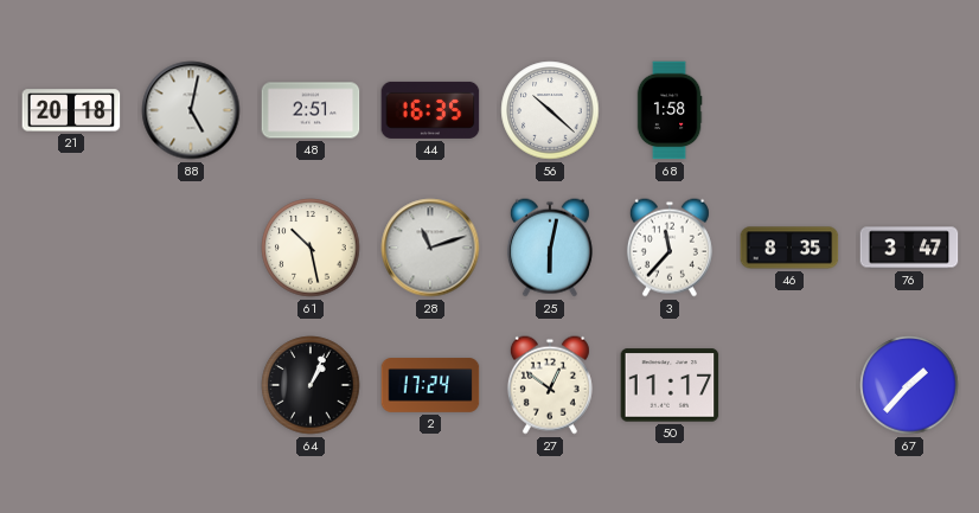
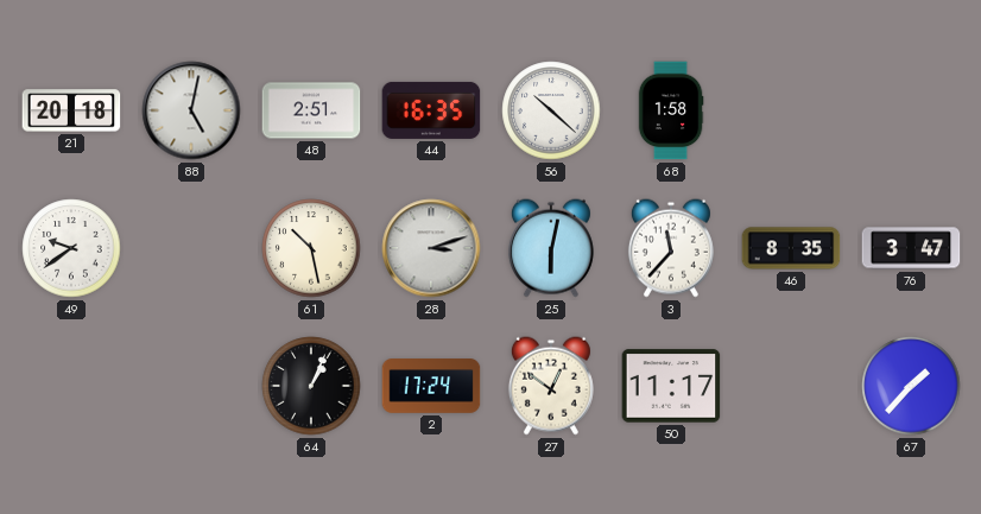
49: none -> 9:39
28: 11:12 -> 3:12
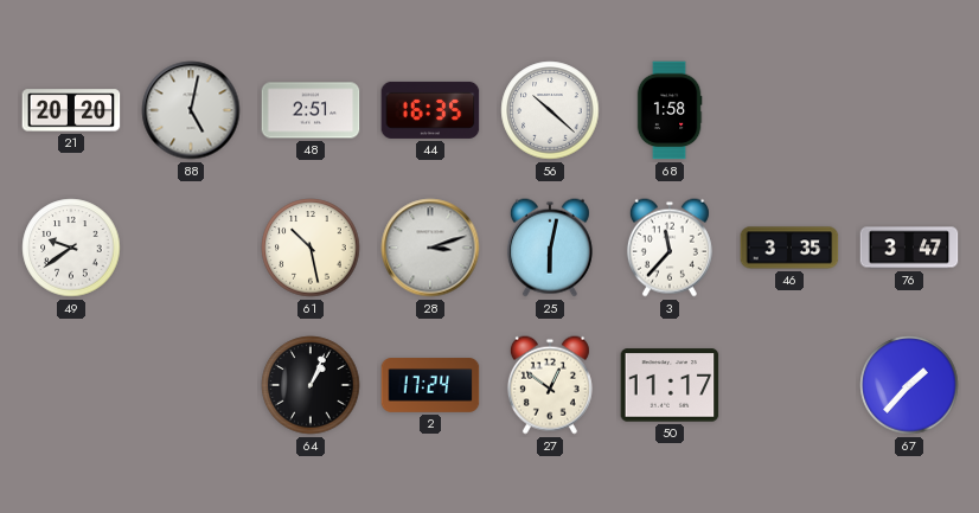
21: 20:18 -> 20:20
46: 8:35 -> 3:35
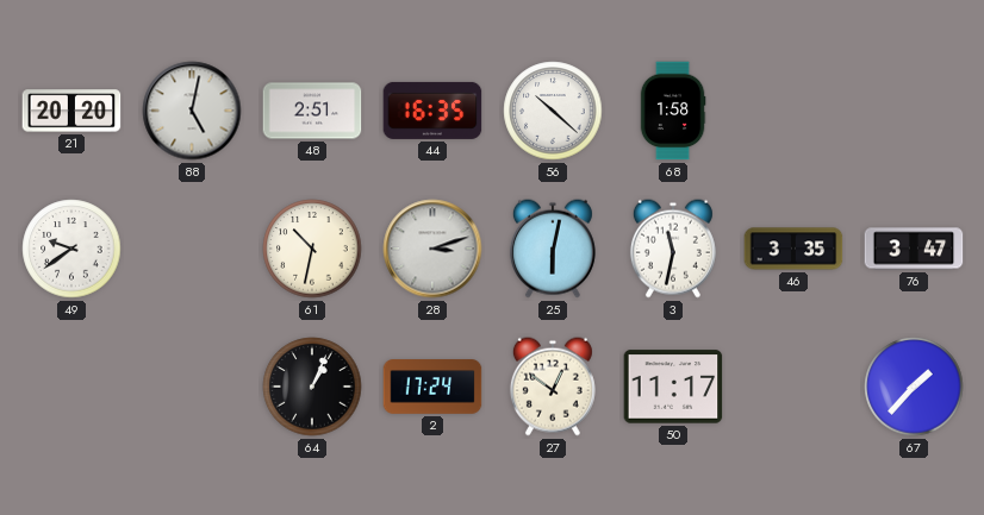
61: 10:28 -> 10:32
3: 11:37 -> 11:32
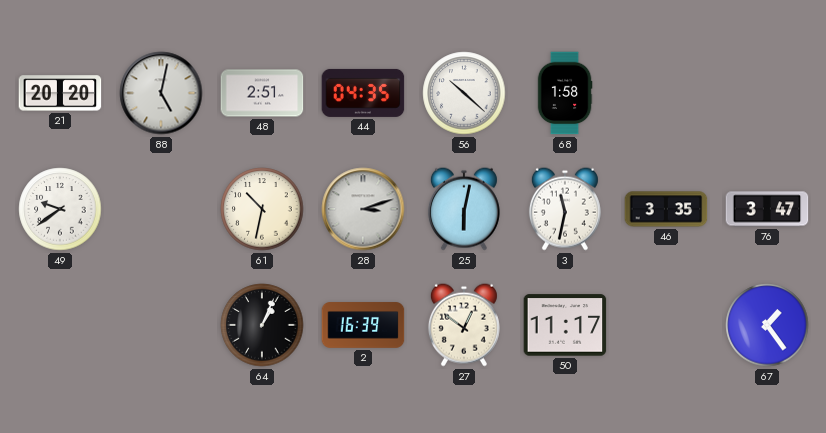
44: 16:35 -> 04:35
2: 17:24 -> 16:39
67: 1:37 -> 1:24
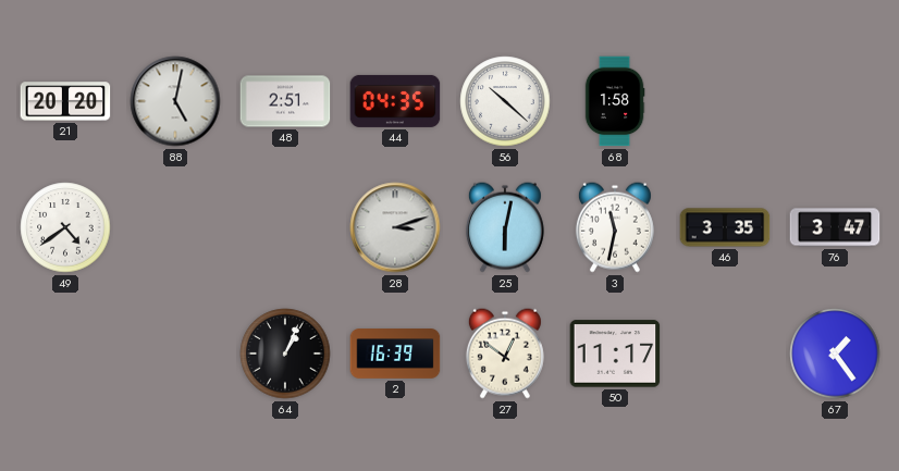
49: 9:39 -> 4:39
61: 10:32 -> none
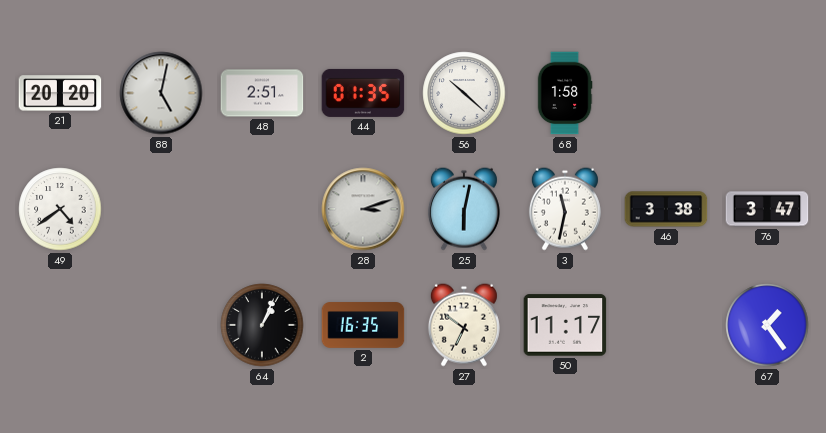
44: 04:35 -> 01:35
46: 3:35 -> 3:38
2: 16:39 -> 16:35
27: 12:51 -> 6:51
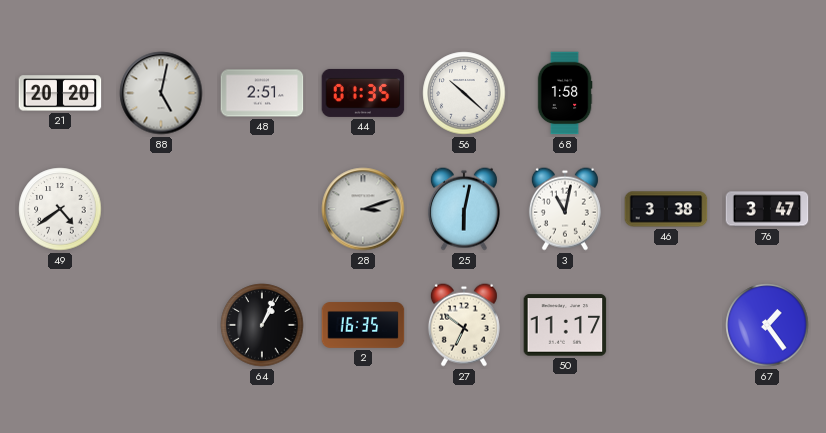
3: 11:32 -> 11:02
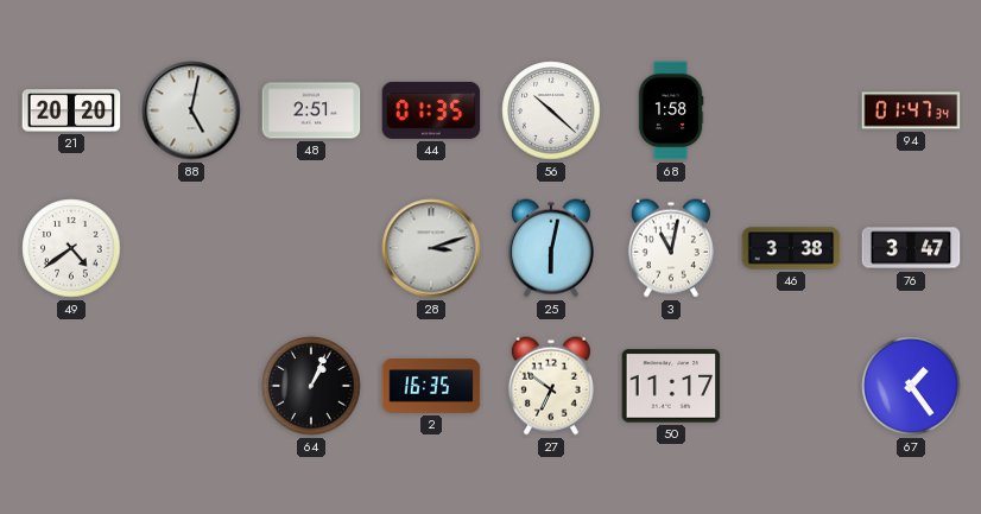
94: none -> 01:47
